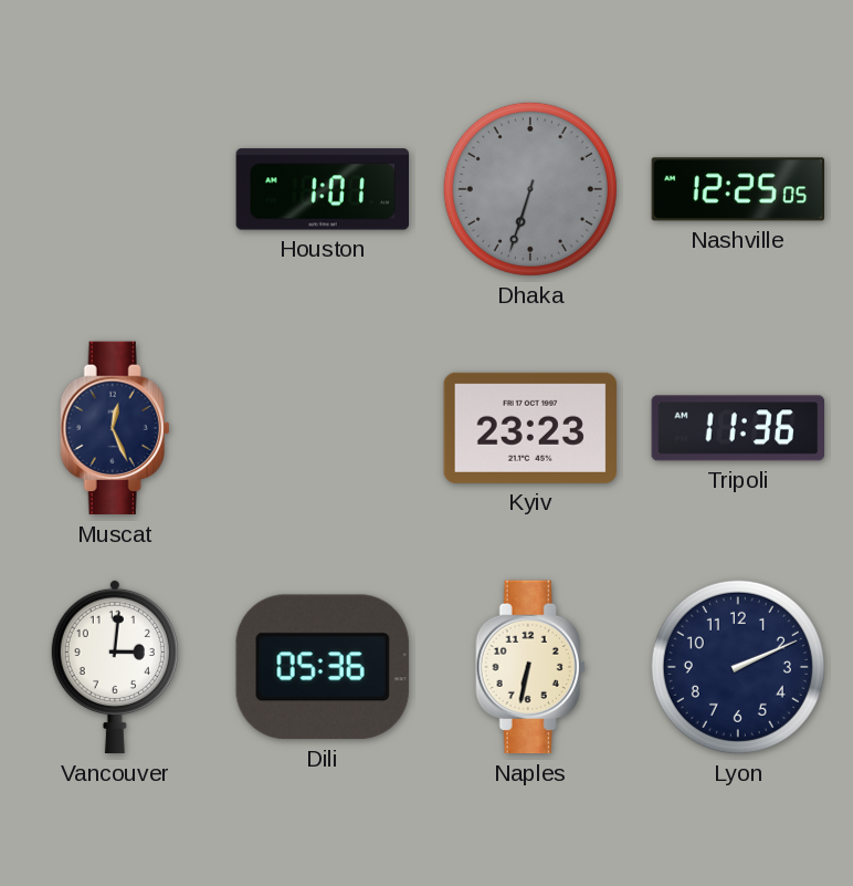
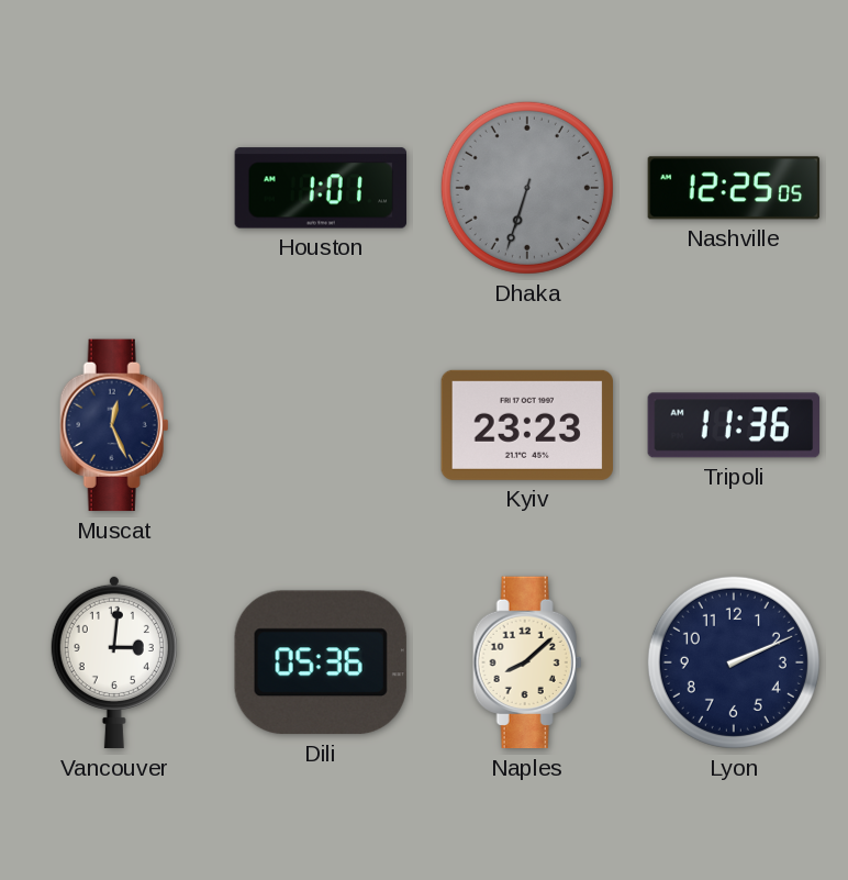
Naples: 6:32 -> 8:08
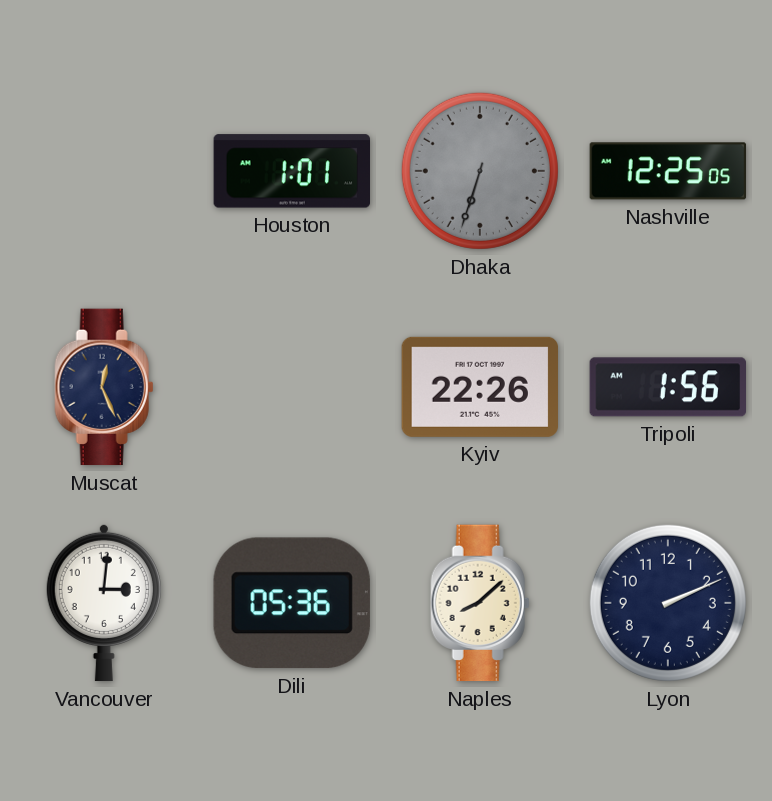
Kyiv: 23:23 -> 22:26
Tripoli: 11:36 -> 1:56
